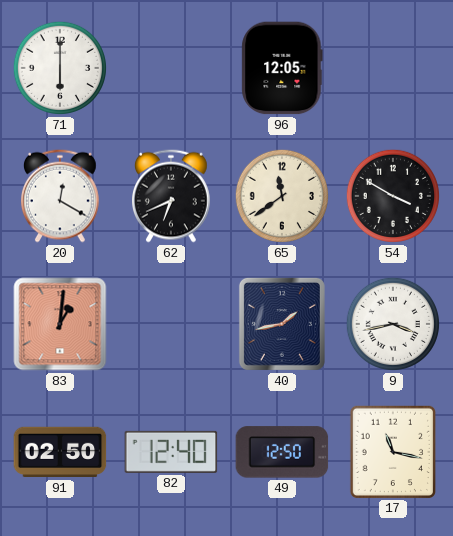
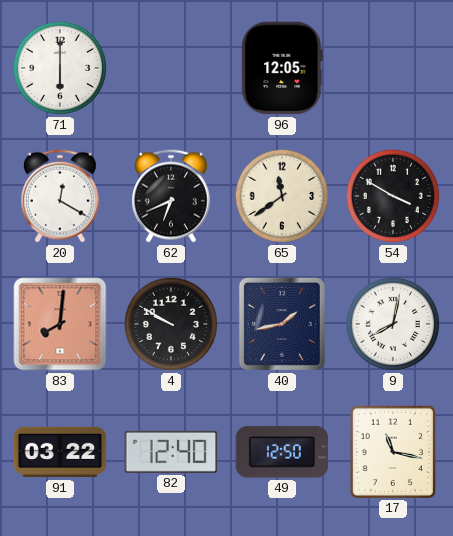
83: 1:01 -> 8:01
4: none -> 9:50
9: 3:43 -> 8:02
91: 02:50 -> 03:22
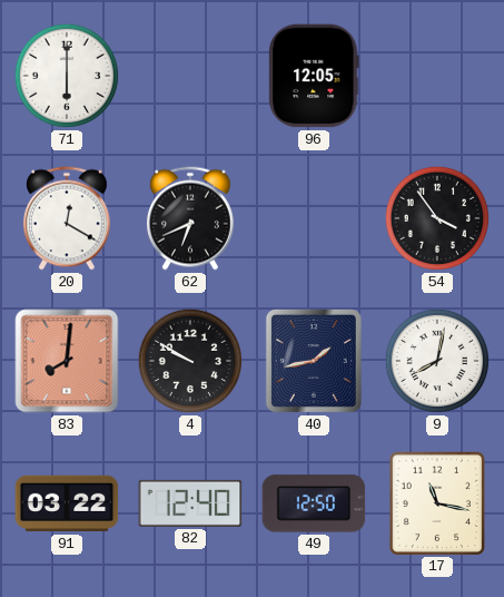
65: 11:39 -> none
54: 3:50 -> 3:54
